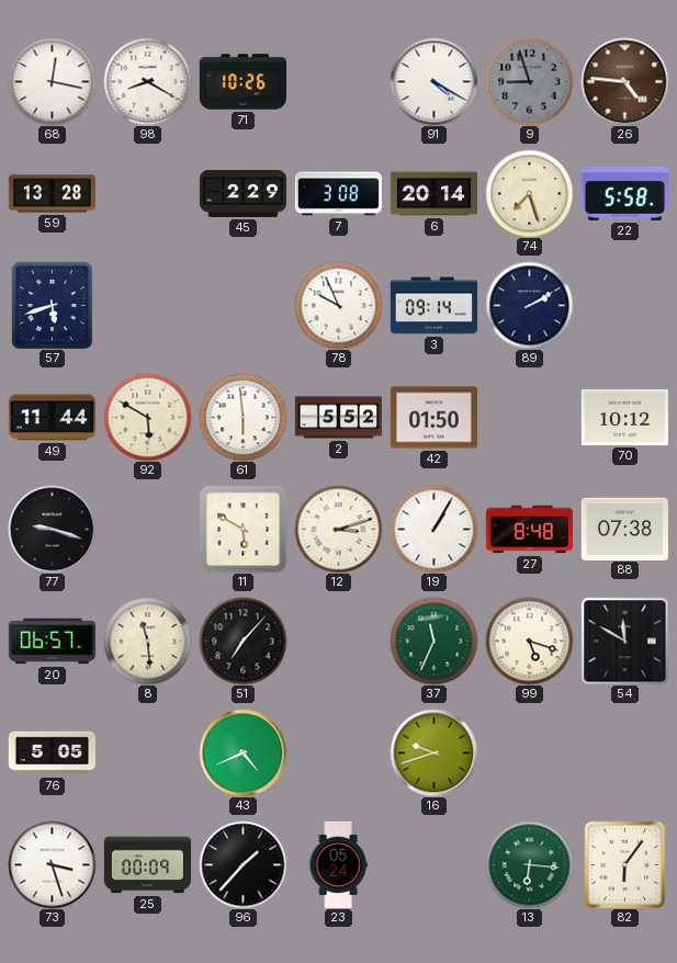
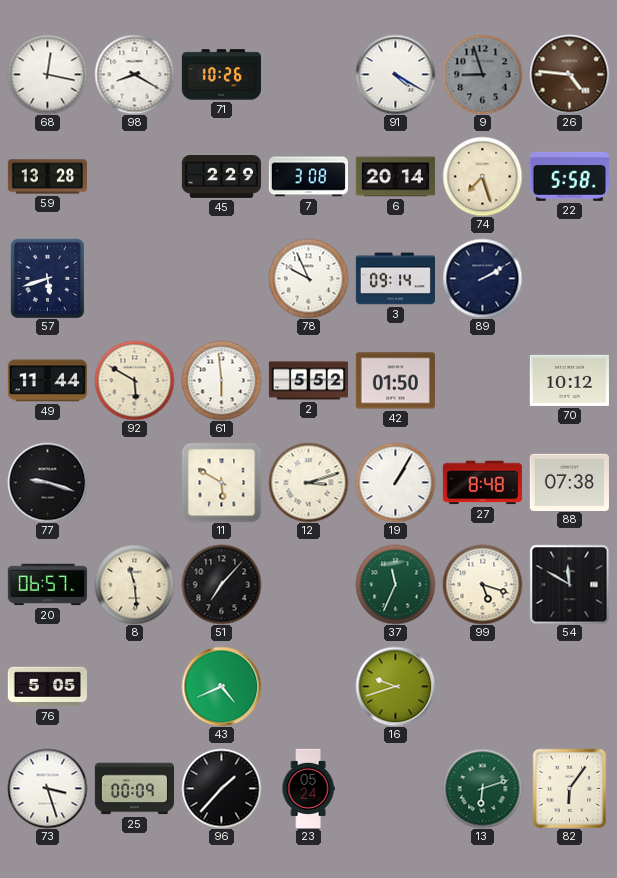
13: 6:16 -> 6:12
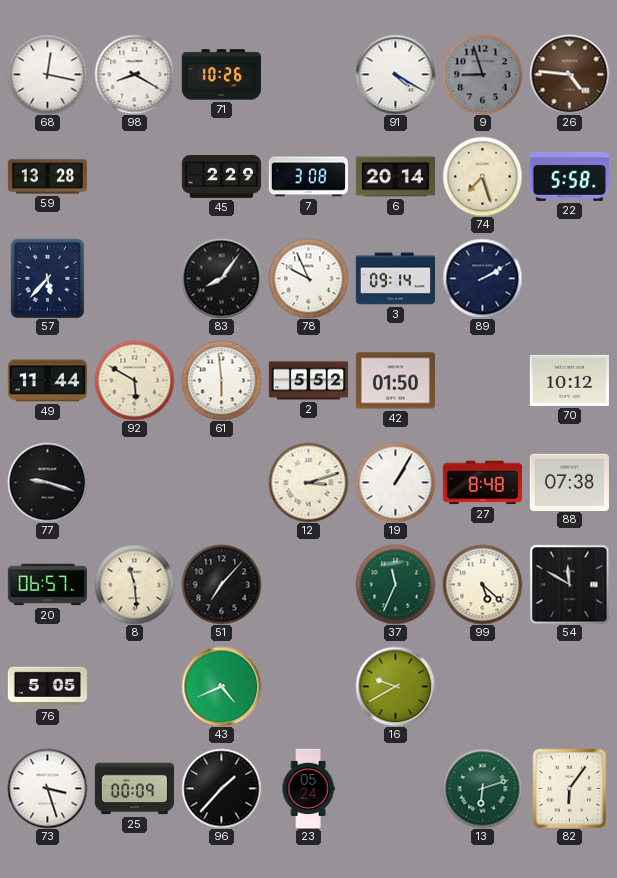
57: 5:42 -> 5:37
83: none -> 8:06
11: 5:50 -> none
99: 5:18 -> 5:22
16: 9:42 -> 9:40
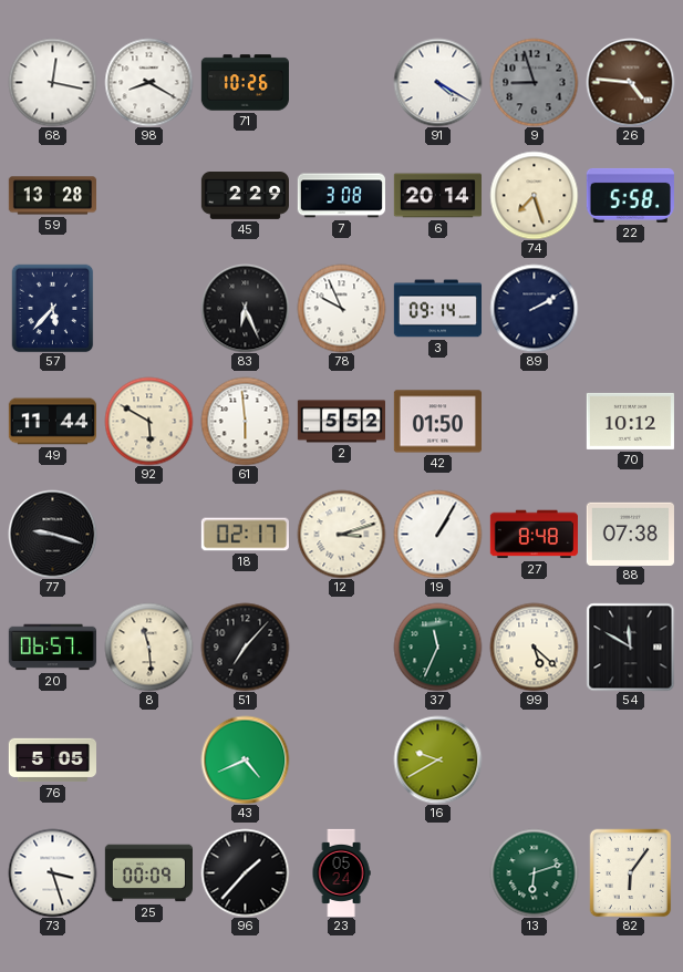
83: 8:06 -> 6:26
18: none -> 02:17
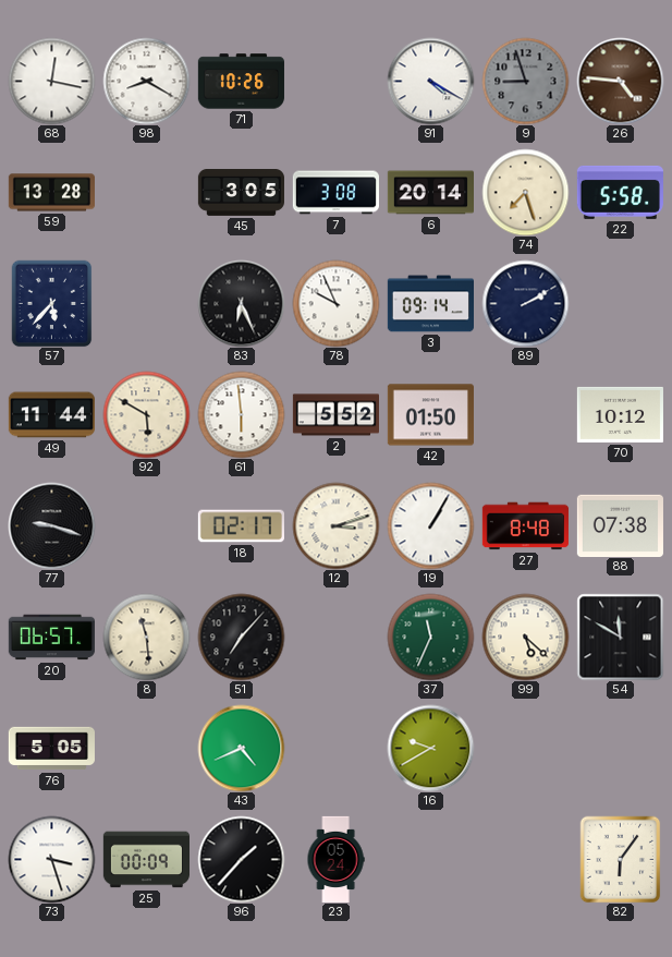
45: 2:29 -> 3:05
13: 6:12 -> none
